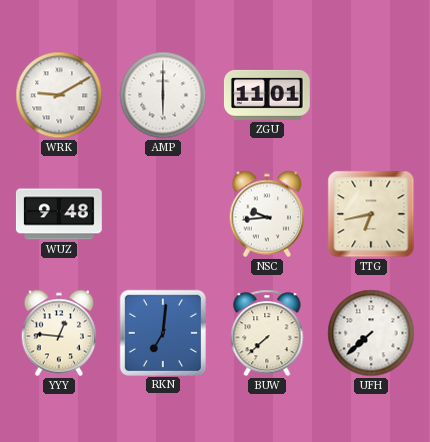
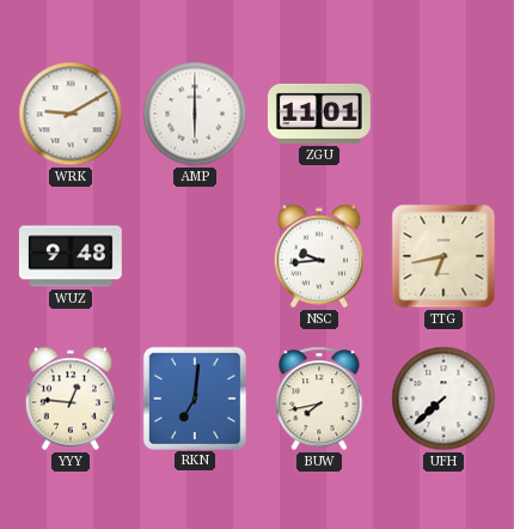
BUW: 7:38 -> 7:43
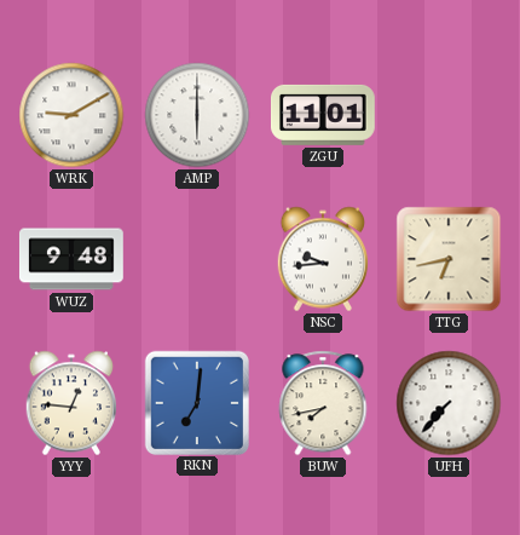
UFH: 7:38 -> 7:37
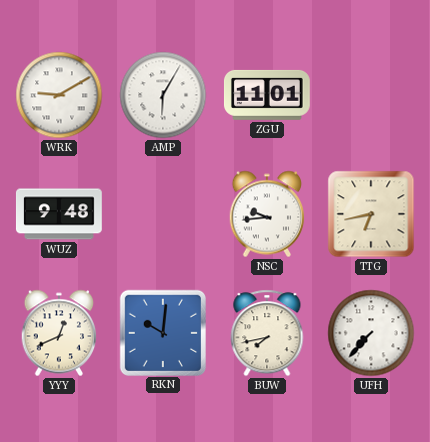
AMP: 6:00 -> 6:05
YYY: 12:46 -> 12:41
RKN: 7:01 -> 10:01
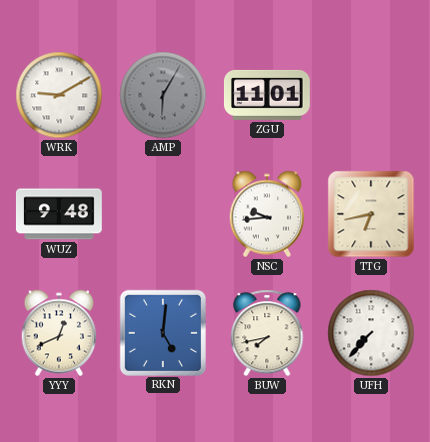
AMP dial: white -> grey
RKN: 10:01 -> 5:01
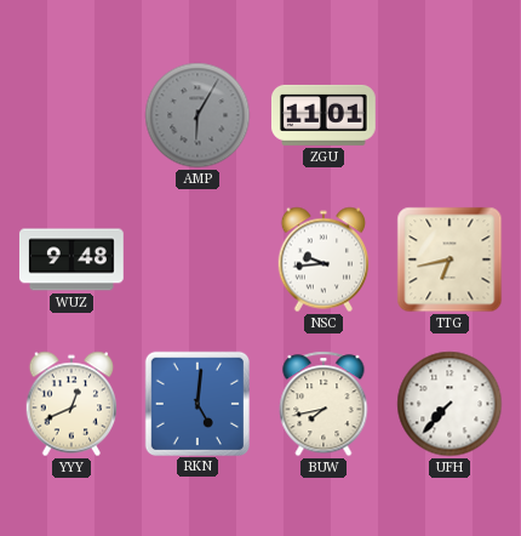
WRK: 9:10 -> none
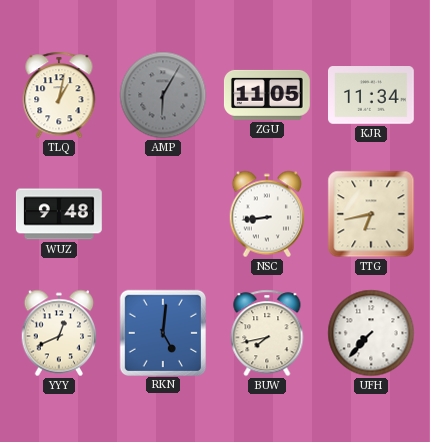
TLQ: none -> 1:02
ZGU: 11:01 -> 11:05
KJR: none -> 11:34
NSC: 9:44 -> 8:44
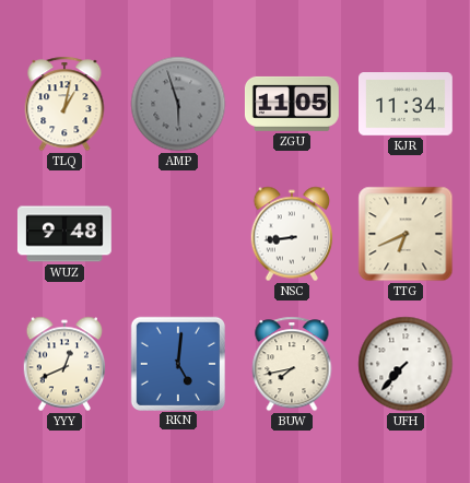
AMP: 6:05 -> 5:57
TTG: 6:43 -> 6:41
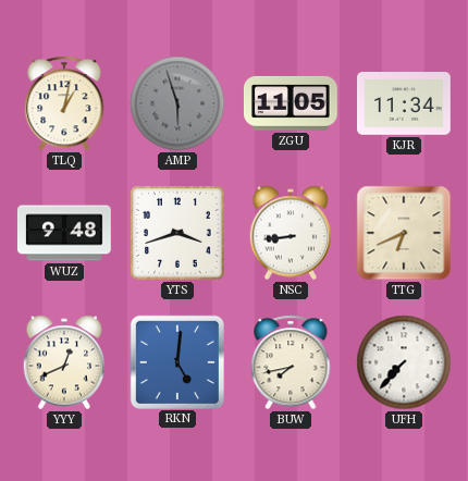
YTS: none -> 3:42
